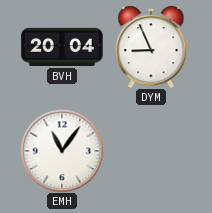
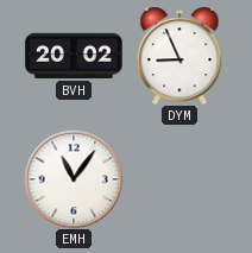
BVH: 20:04 -> 20:02
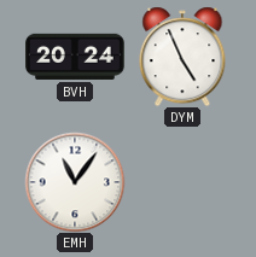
BVH: 20:02 -> 20:24
DYM: 8:56 -> 4:56
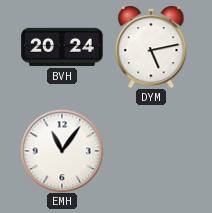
DYM: 4:56 -> 5:13
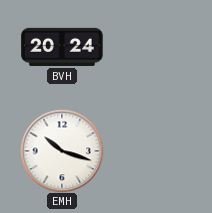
DYM: 5:13 -> none
EMH: 11:06 -> 10:18
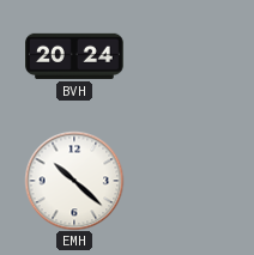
EMH: 10:18 -> 10:22
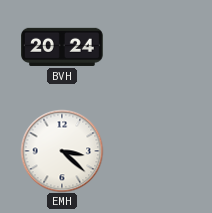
EMH: 10:22 -> 3:22
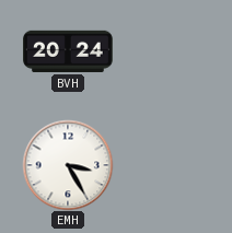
EMH: 3:22 -> 3:25
